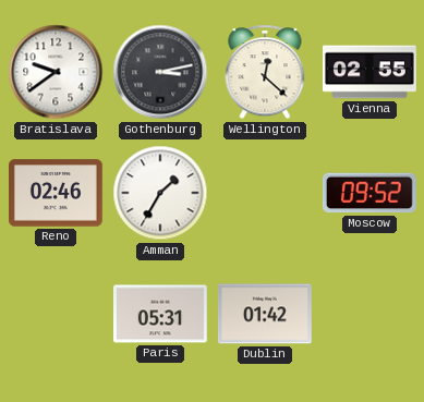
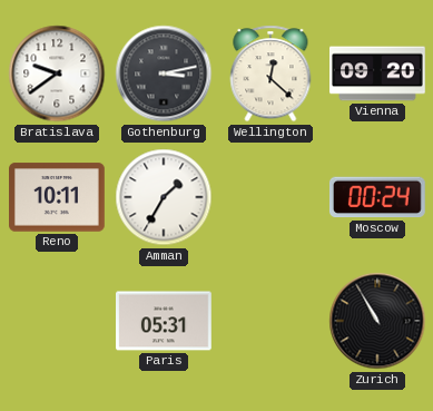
Vienna: 02:55 -> 09:20
Reno: 02:46 -> 10:11
Moscow: 09:52 -> 00:24
Dublin: 01:42 -> none
Zurich: none -> 10:55
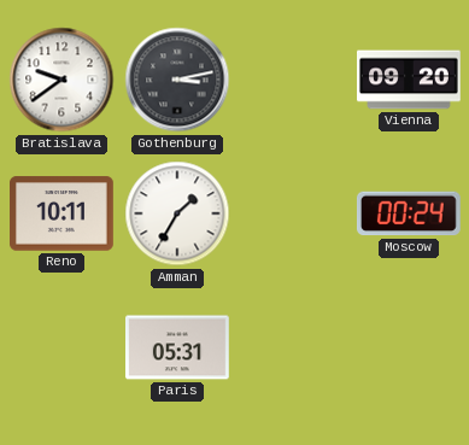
Wellington: 12:22 -> none
Zurich: 10:55 -> none
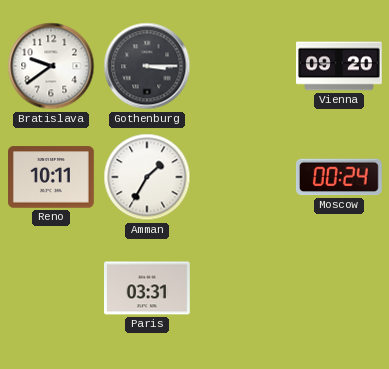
Gothenburg: 3:13 -> 3:15
Paris: 05:31 -> 03:31
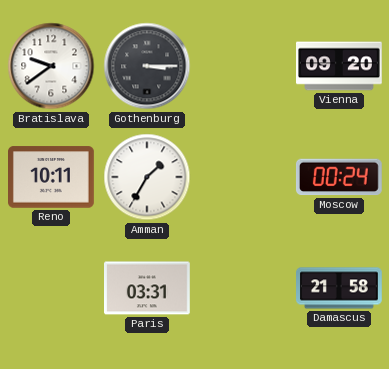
Damascus: none -> 21:58
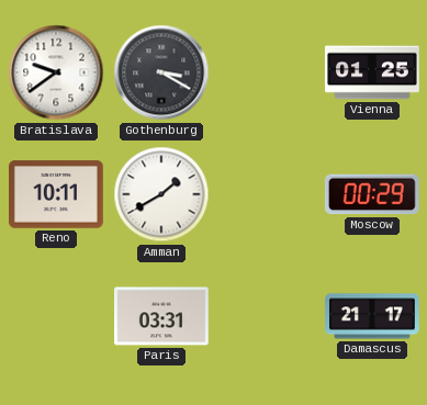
Gothenburg: 3:15 -> 3:20
Vienna: 09:20 -> 01:25
Amman: 1:35 -> 1:40
Moscow: 00:24 -> 00:29
Damascus: 21:58 -> 21:17
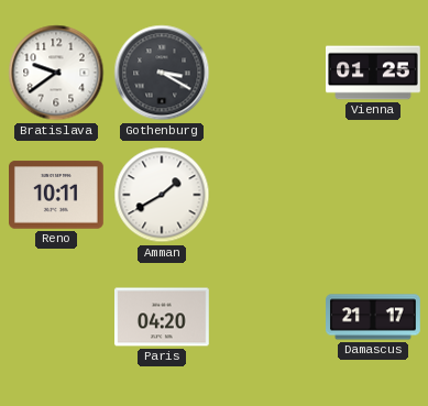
Moscow: 00:29 -> none
Paris: 03:31 -> 04:20
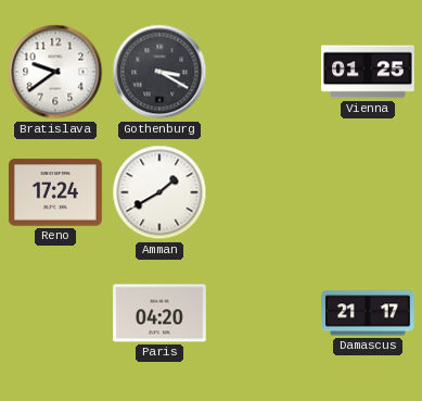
Reno: 10:11 -> 17:24
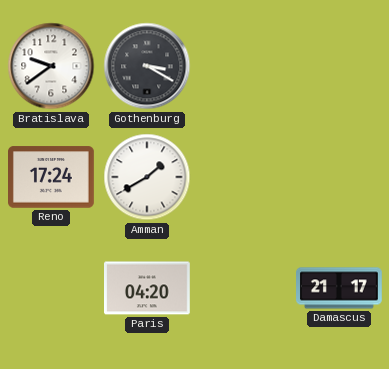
Vienna: 01:25 -> none
